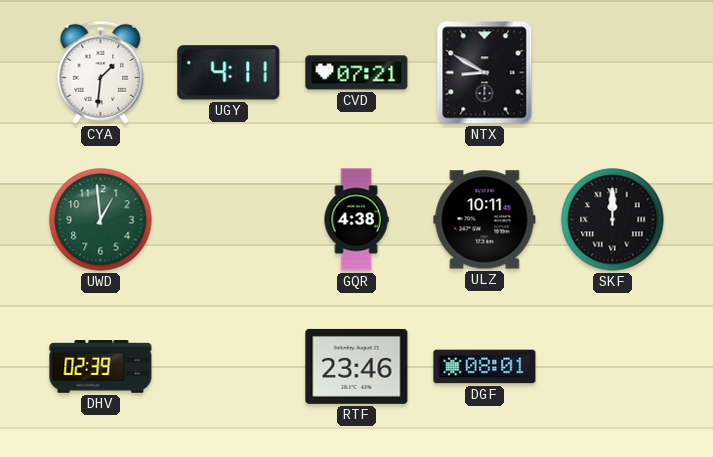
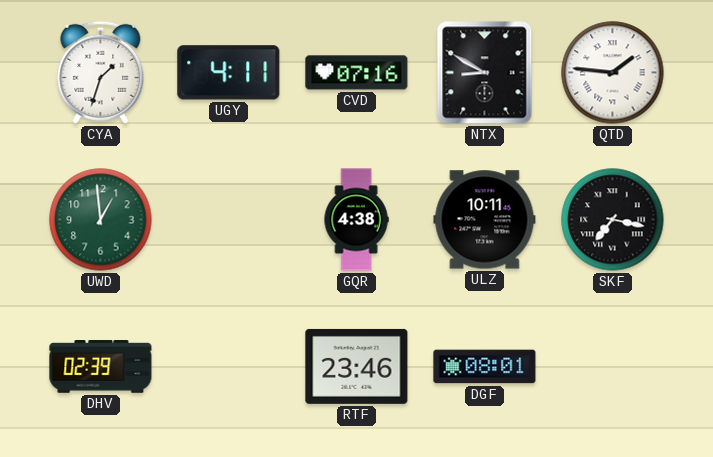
CYA: 1:31 -> 1:33
CVD: 07:21 -> 07:16
QTD: none -> 1:46
SKF: 12:00 -> 7:17
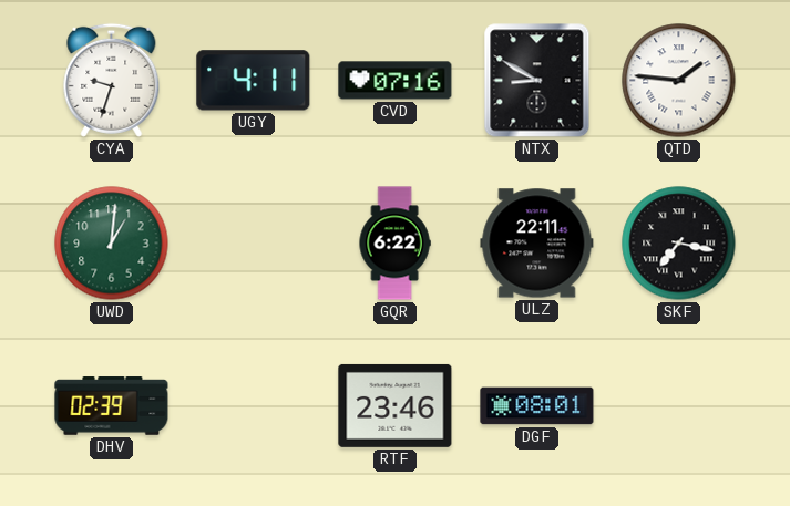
CYA: 1:33 -> 9:33
UWD: 12:59 -> 1:01
GQR: 4:38 -> 6:22
ULZ: 10:11 -> 22:11
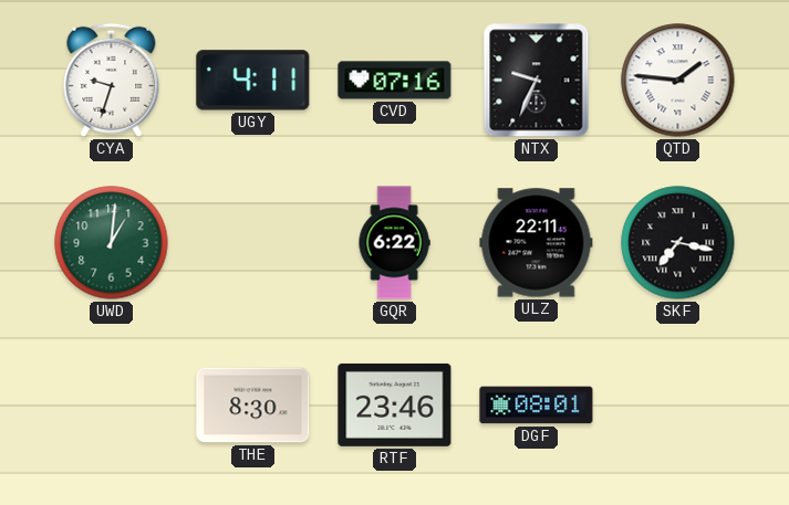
NTX: 8:50 -> 9:34
DHV: 02:39 -> none
THE: none -> 8:30
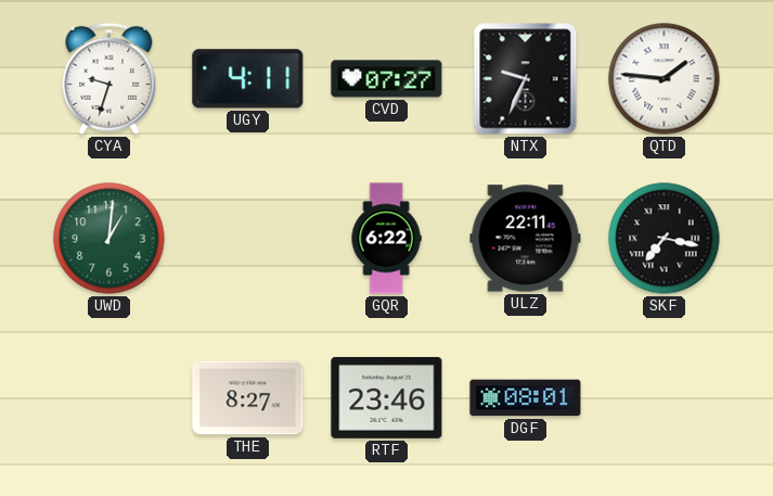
CVD: 07:16 -> 07:27
THE: 8:30 -> 8:27
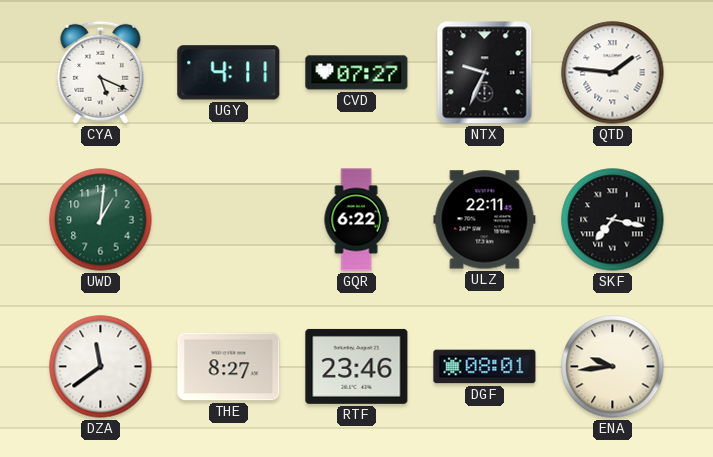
CYA: 9:33 -> 5:19
DZA: none -> 11:39
ENA: none -> 9:44
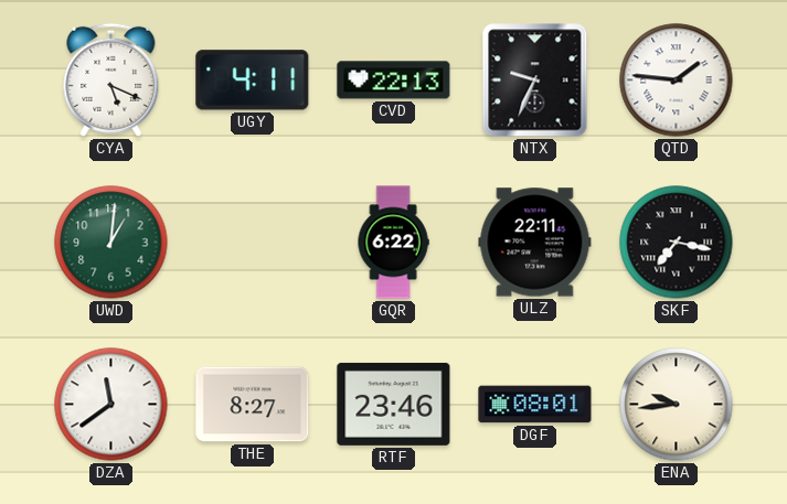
CVD: 07:27 -> 22:13
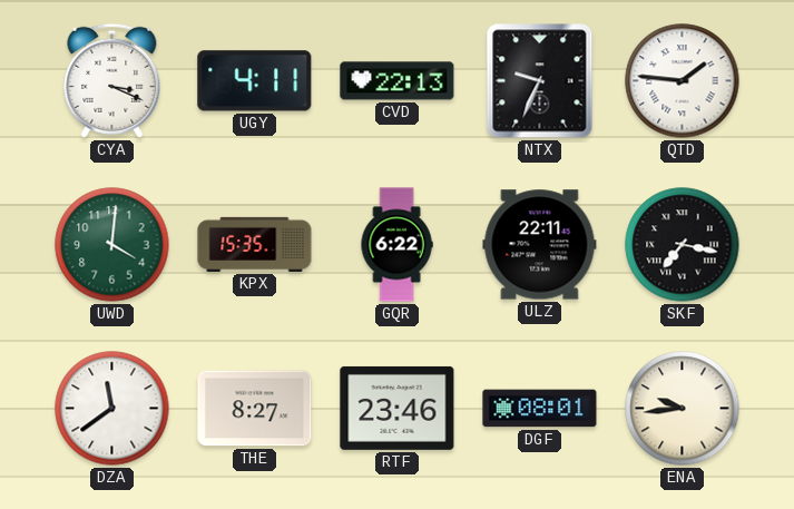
CYA: 5:19 -> 3:19
UWD: 1:01 -> 4:01
KPX: none -> 15:35
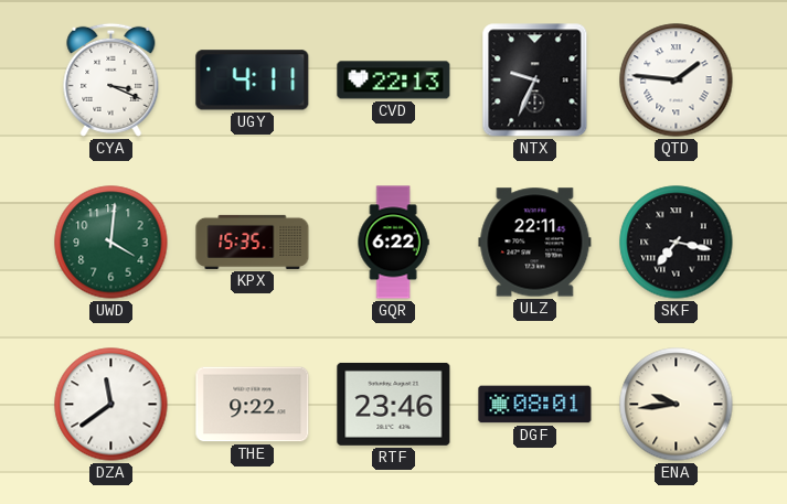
THE: 8:27 -> 9:22
